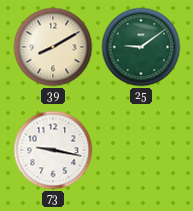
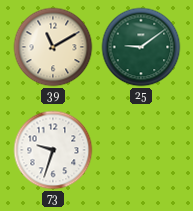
39: 8:10 -> 11:10
73: 9:17 -> 9:33
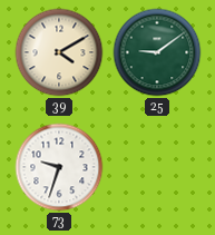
39: 11:10 -> 4:10
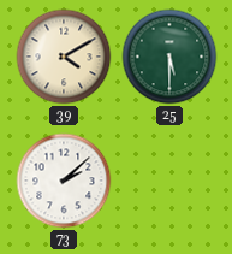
25: 9:09 -> 5:30
73: 9:33 -> 2:08
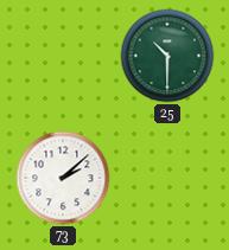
39: 4:10 -> none
25: 5:30 -> 10:30
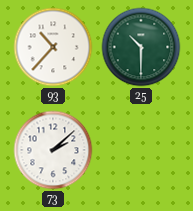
93: none -> 10:37
